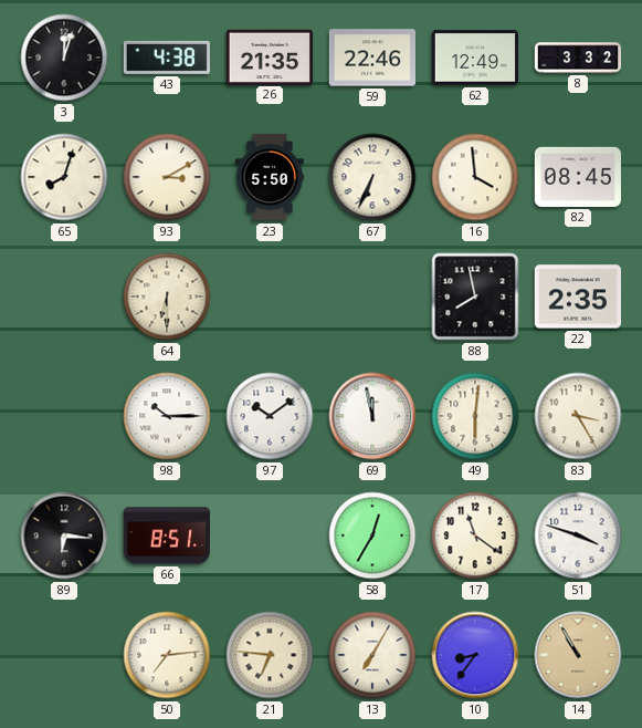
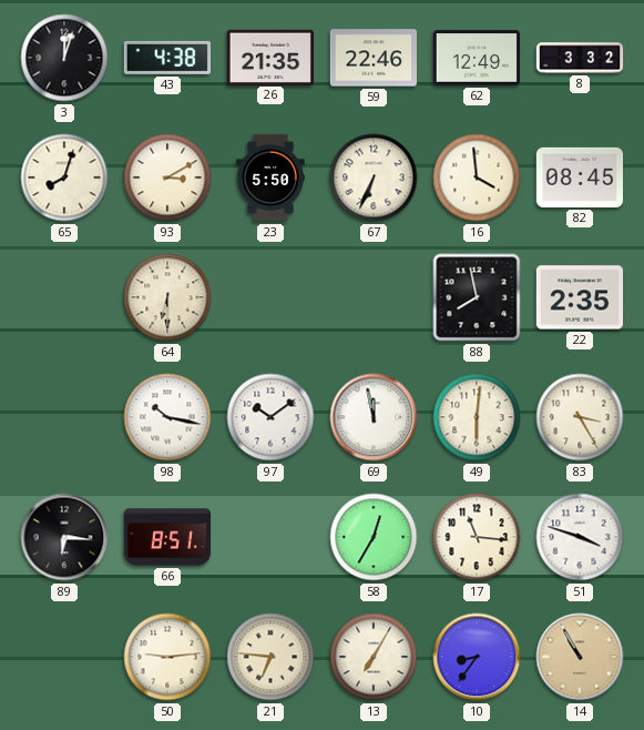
98: 10:15 -> 10:17
17: 11:21 -> 11:16
50: 7:14 -> 9:14
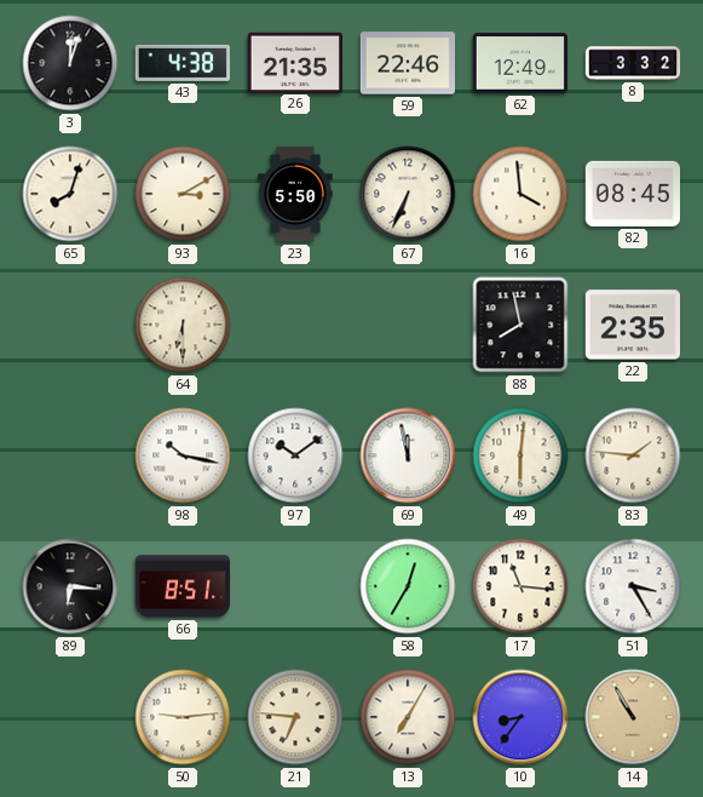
83: 3:25 -> 1:46
51: 3:48 -> 3:25
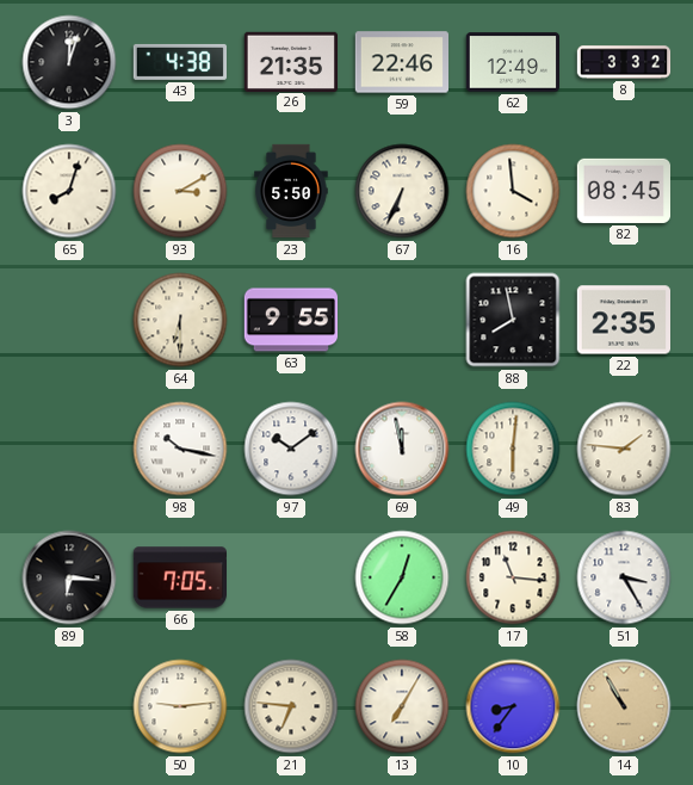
63: none -> 9:55
66: 8:51 -> 7:05
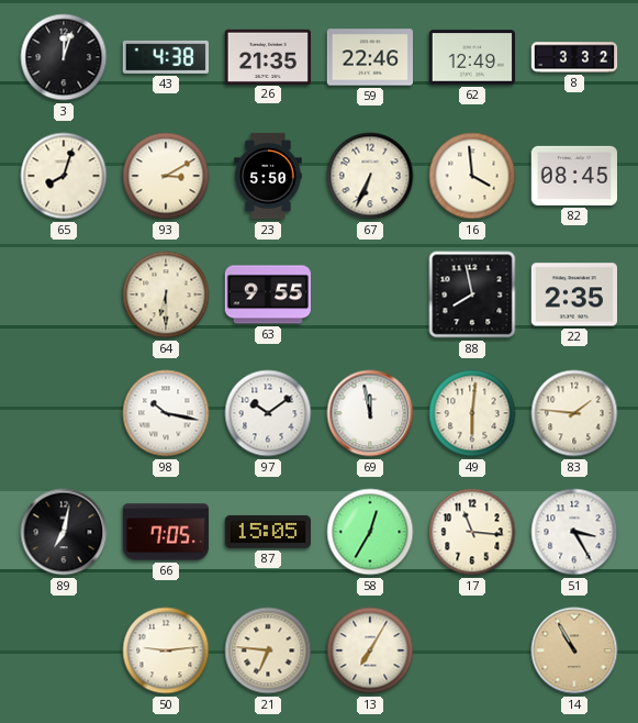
89: 6:16 -> 7:02
87: none -> 15:05
10: 8:36 -> none
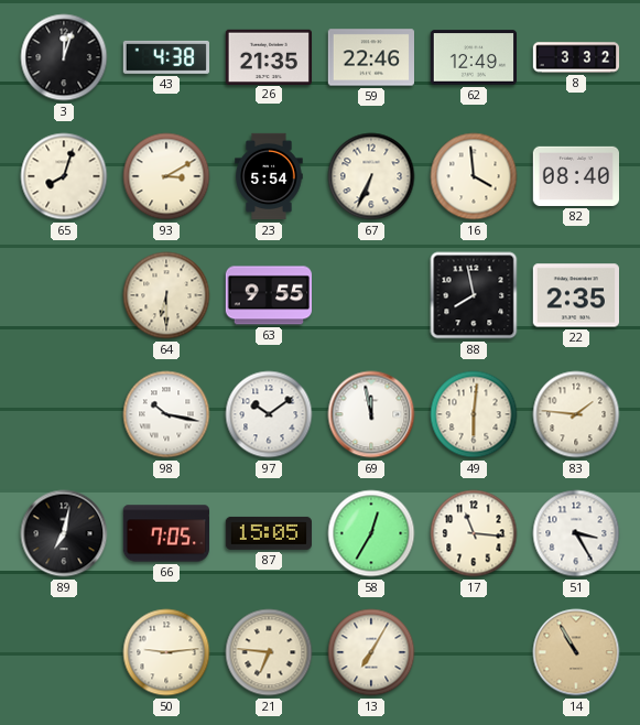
23: 5:50 -> 5:54
82: 08:45 -> 08:40
